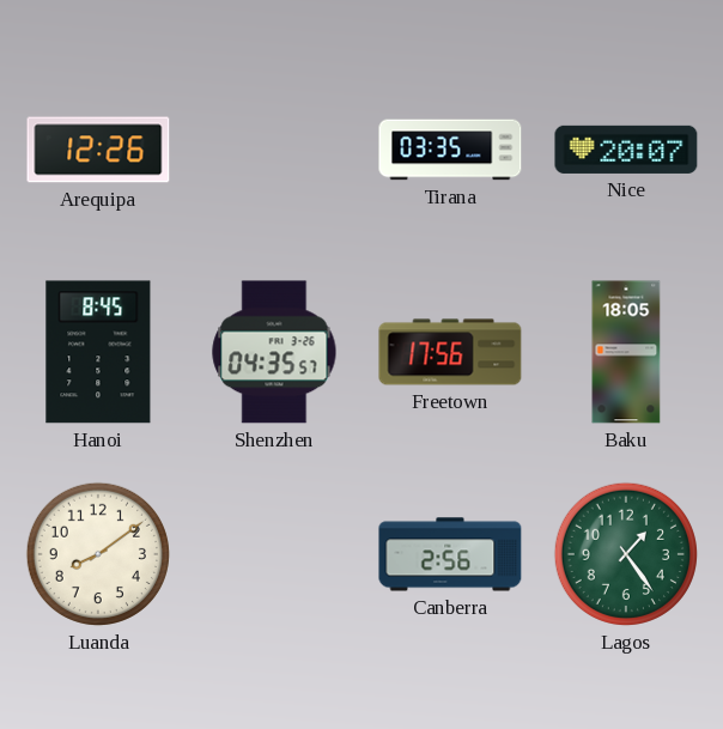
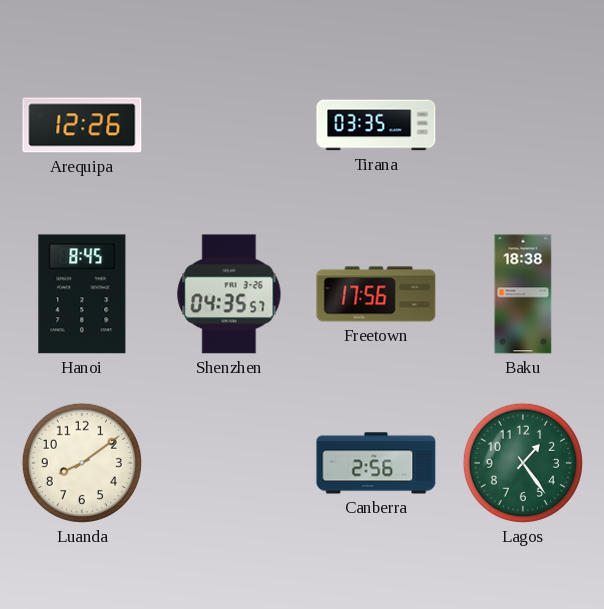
Nice: 20:07 -> none
Baku: 18:05 -> 18:38
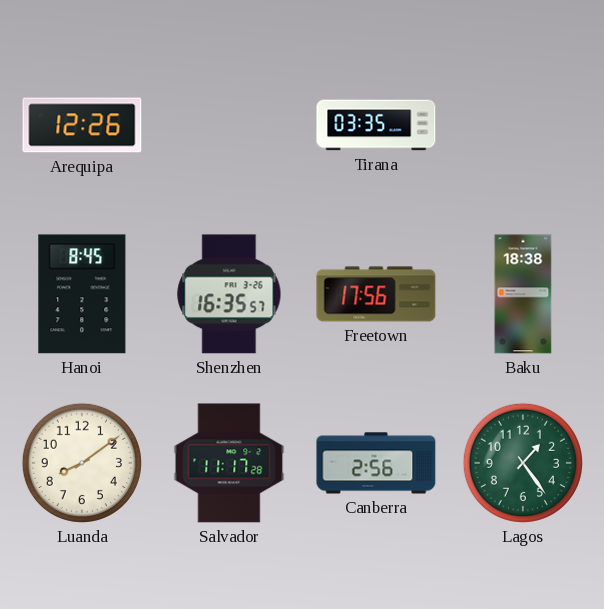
Shenzhen: 04:35 -> 16:35
Salvador: none -> 11:17
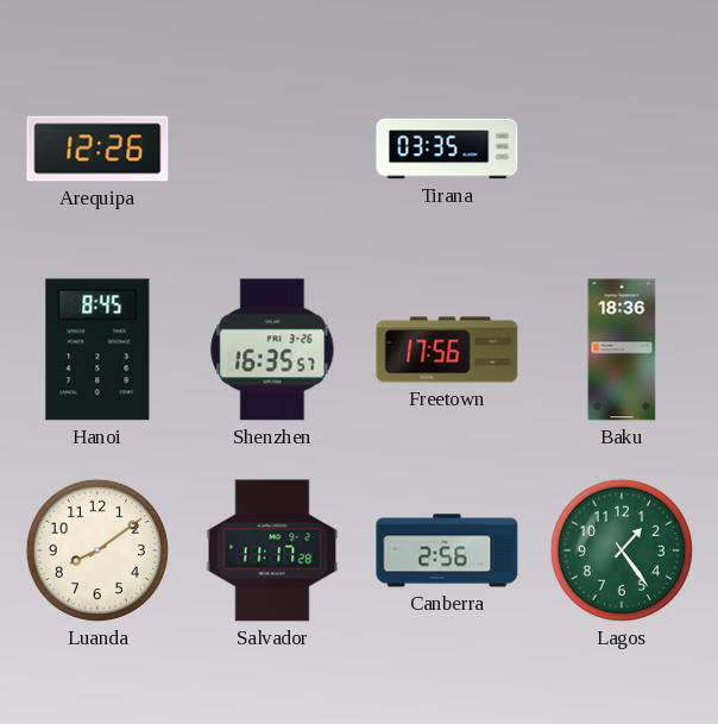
Baku: 18:38 -> 18:36
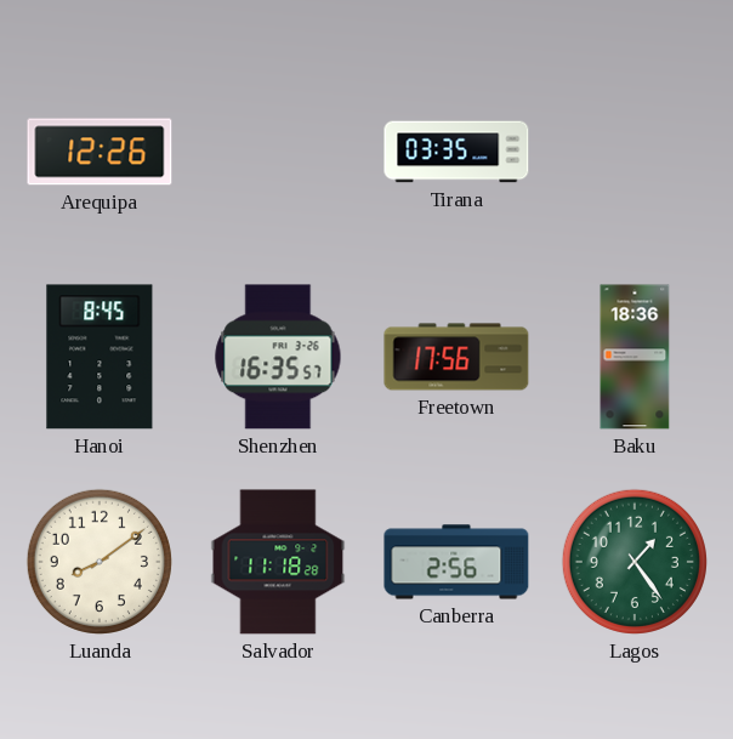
Salvador: 11:17 -> 11:18
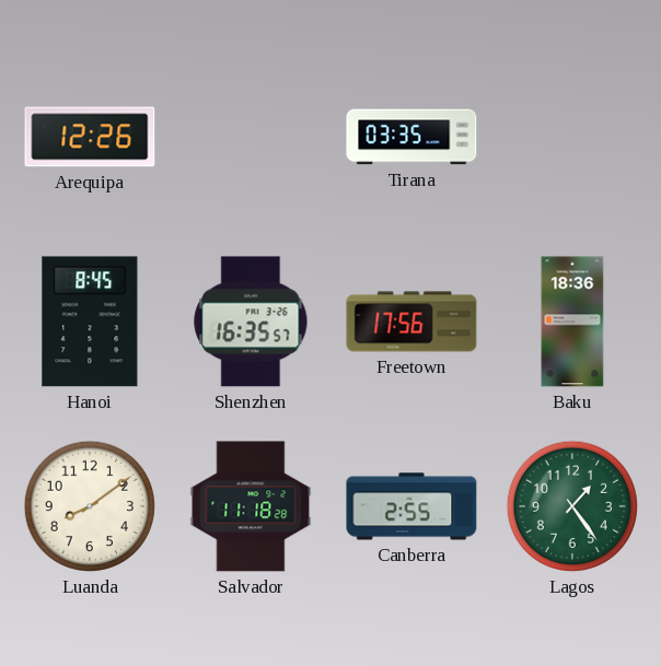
Canberra: 2:56 -> 2:55
